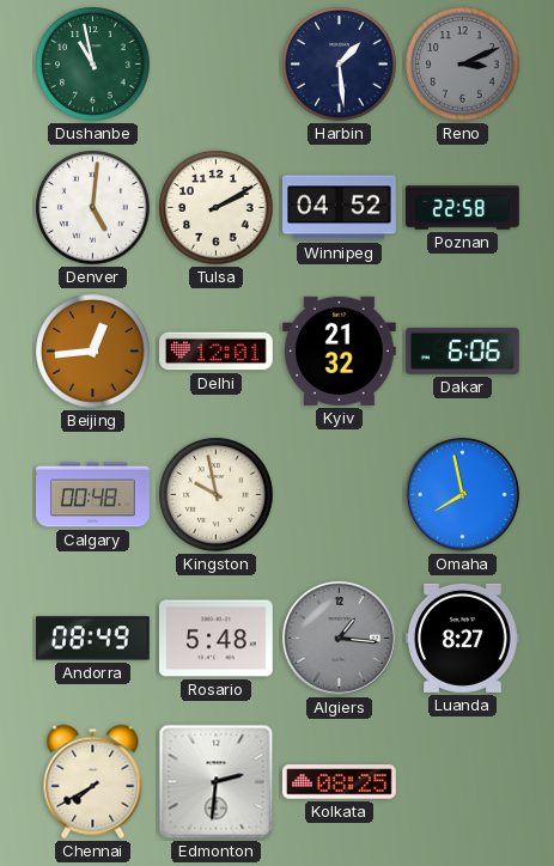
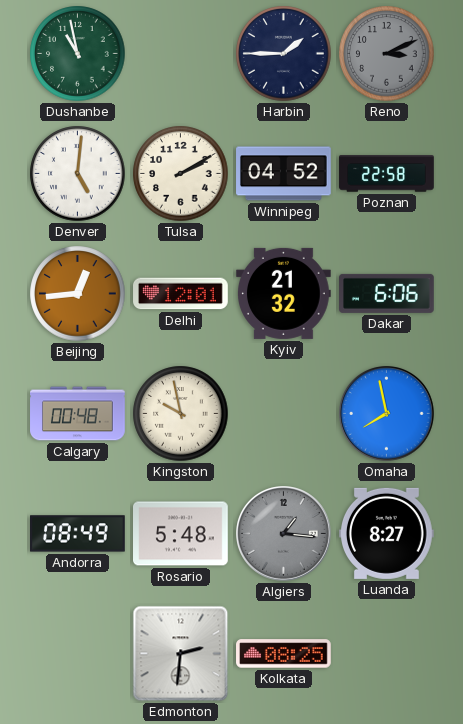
Harbin: 1:29 -> 1:45
Chennai: 7:40 -> none
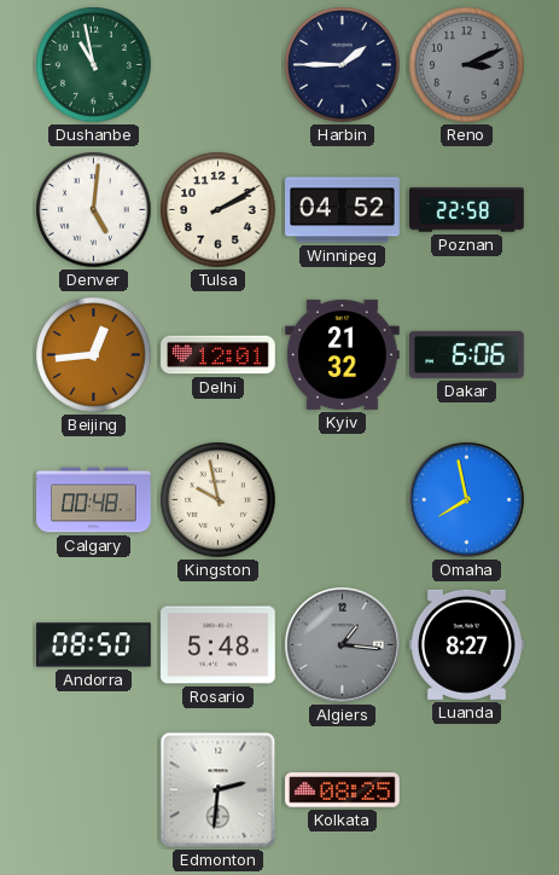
Andorra: 08:49 -> 08:50
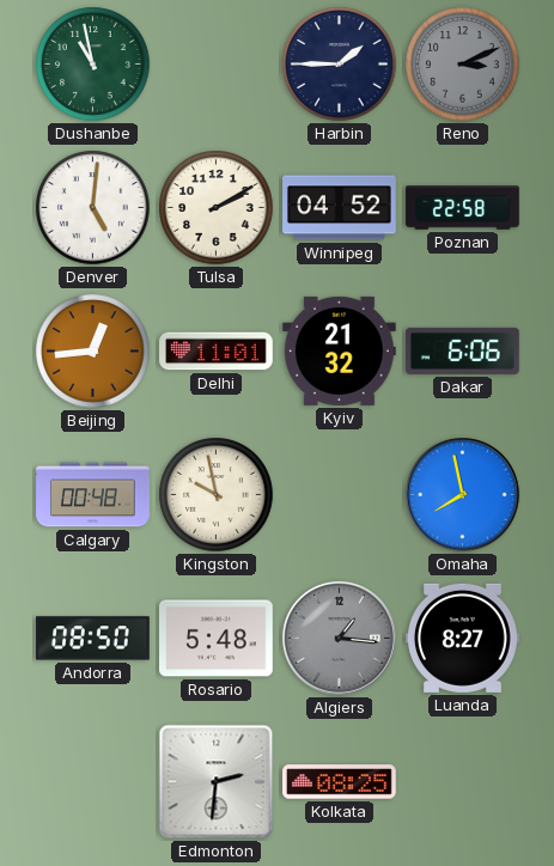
Delhi: 12:01 -> 11:01
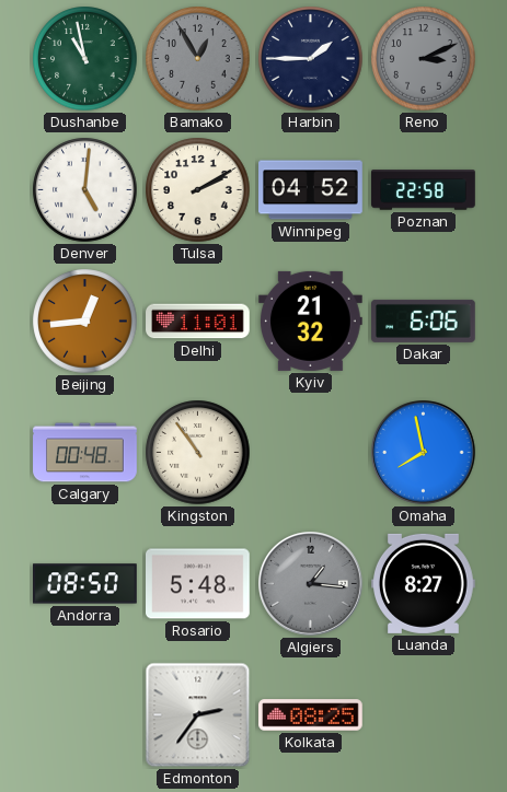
Bamako: none -> 12:55
Kingston: 9:58 -> 10:54
Edmonton: 2:31 -> 2:36
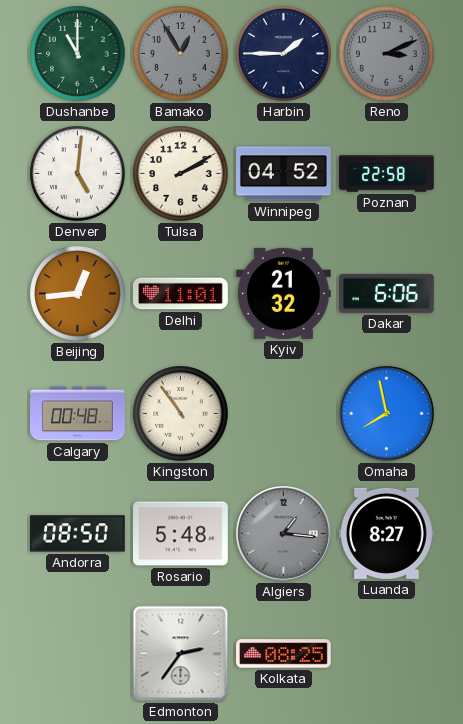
Dushanbe: 10:58 -> 11:00
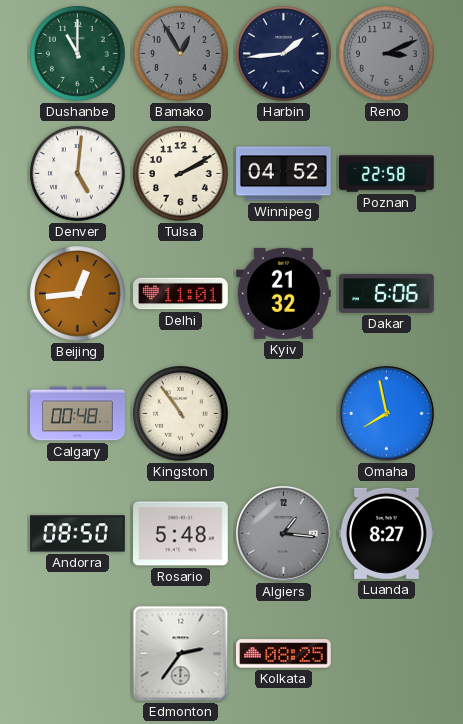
Harbin: 1:45 -> 1:44
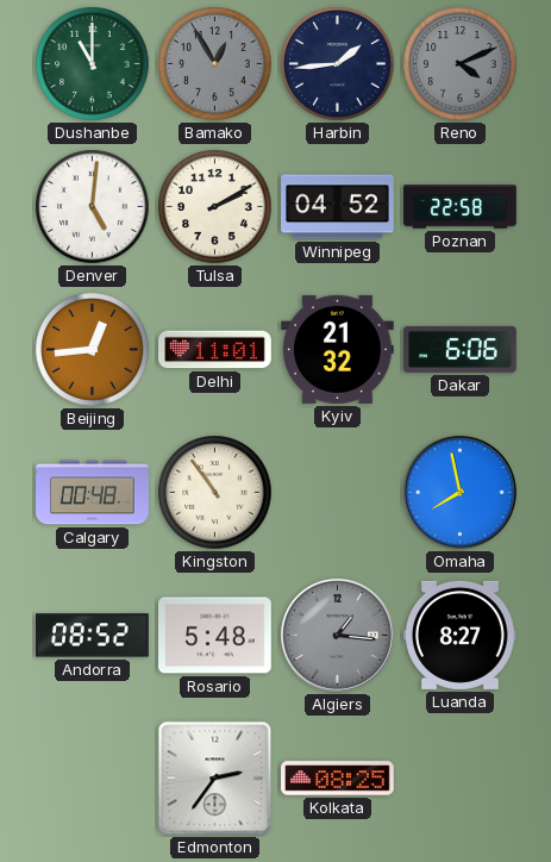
Reno: 3:11 -> 4:11
Andorra: 08:50 -> 08:52
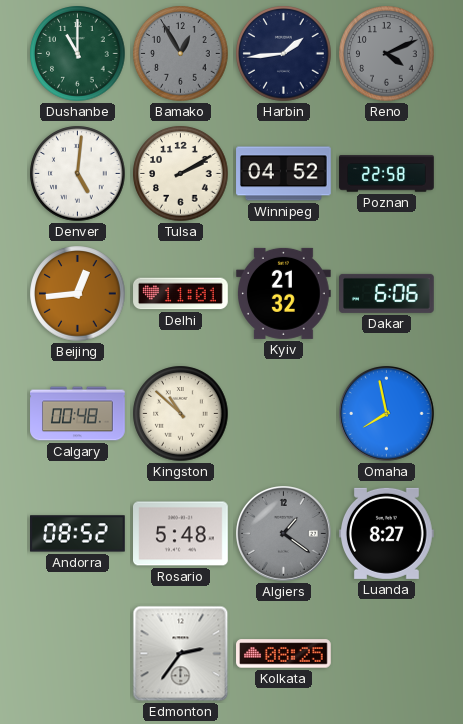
Kingston: 10:54 -> 10:52
Algiers: 1:16 -> 1:21
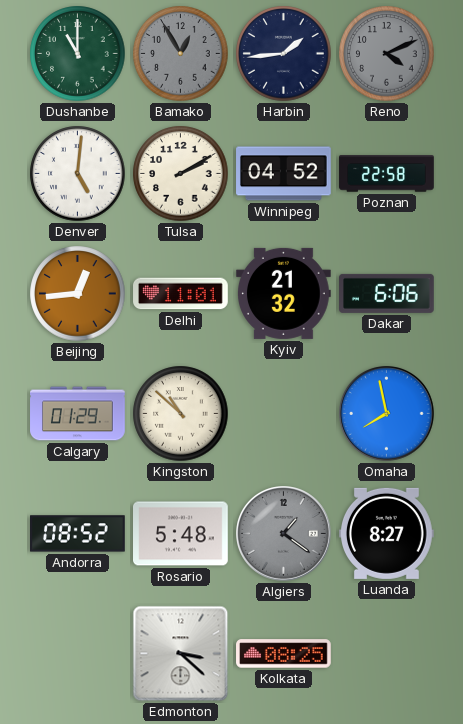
Calgary: 00:48 -> 01:29
Edmonton: 2:36 -> 3:22
